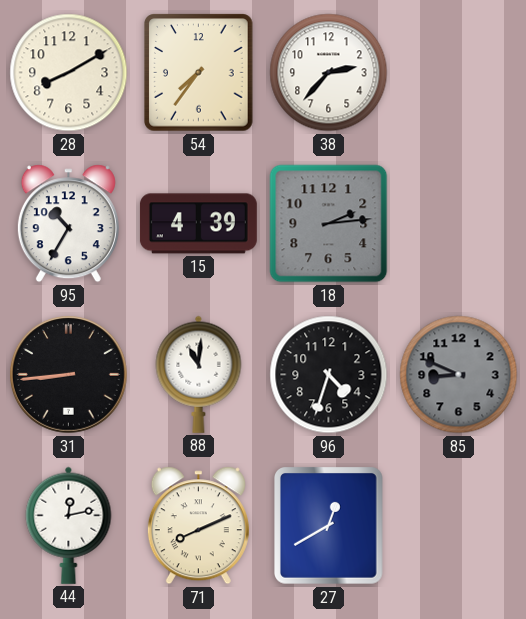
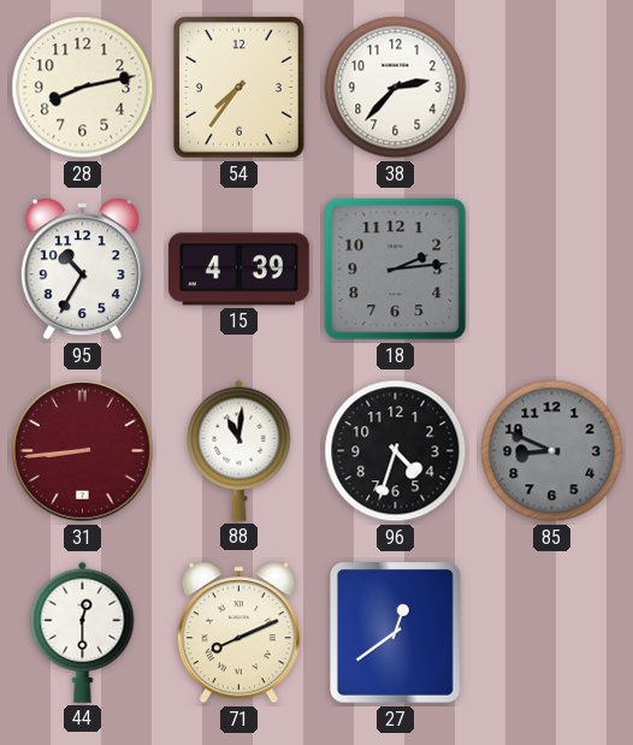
28: 8:10 -> 8:13
31 dial: black -> burgundy
44: 12:13 -> 12:30
27: 12:40 -> 12:39
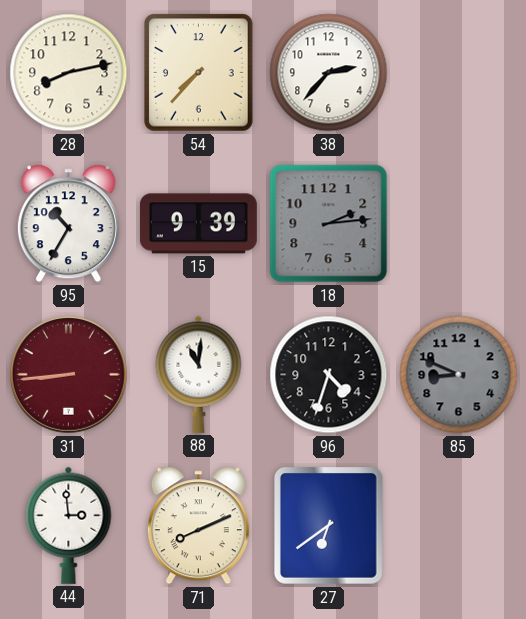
54: 7:36 -> 7:37
15: 4:39 -> 9:39
44: 12:30 -> 2:59
27: 12:39 -> 6:39
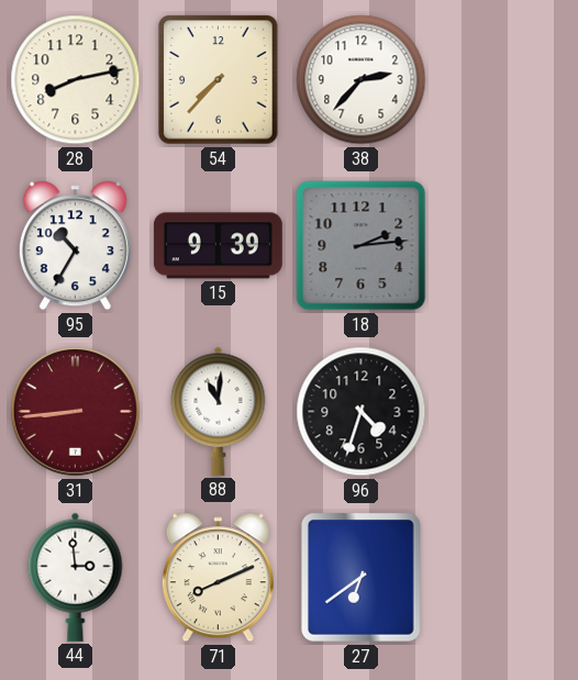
85: 8:49 -> none
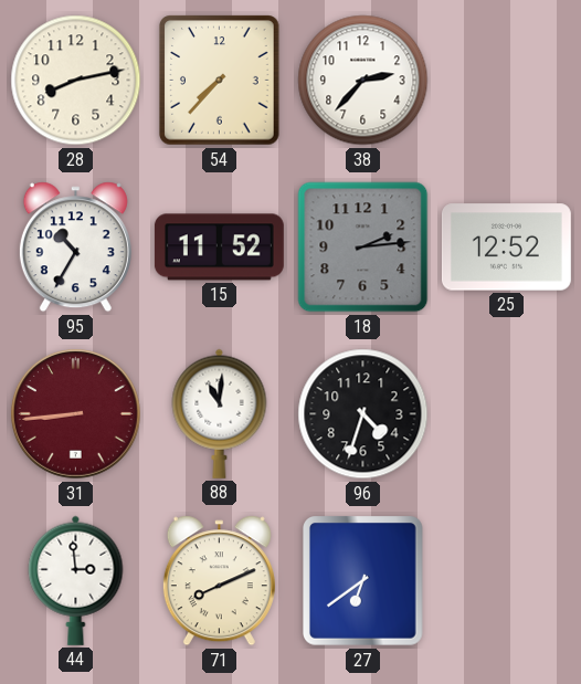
15: 9:39 -> 11:52
25: none -> 12:52
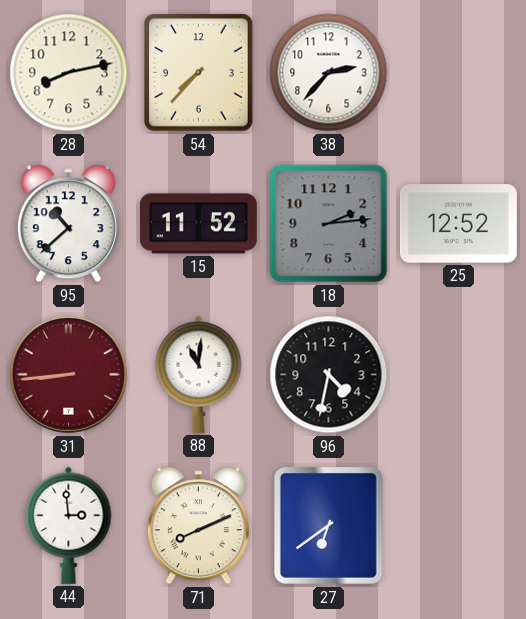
95: 10:35 -> 10:38
96: 4:33 -> 4:32
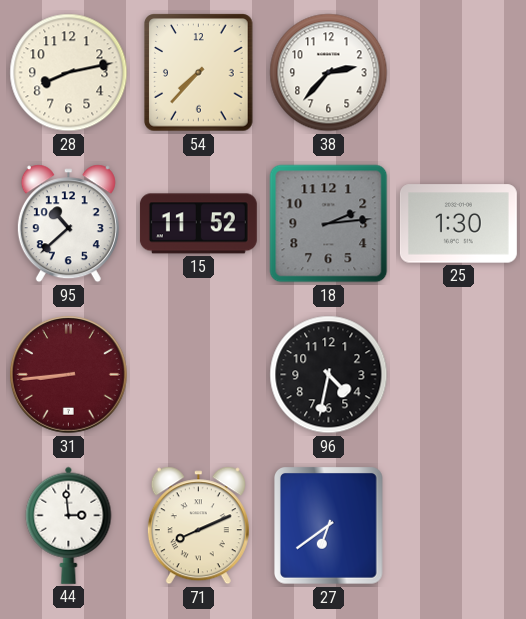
25: 12:52 -> 1:30
88: 11:01 -> none
